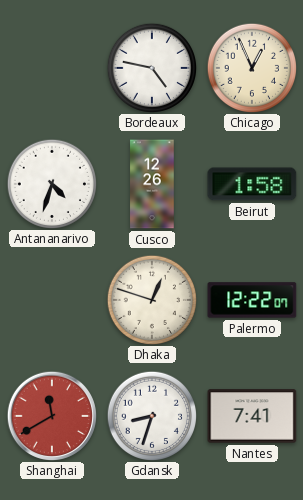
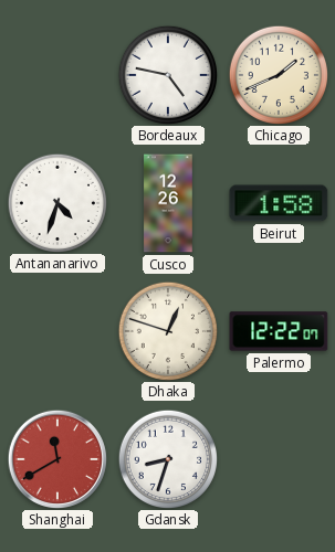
Chicago: 12:56 -> 1:41
Nantes: 7:41 -> none
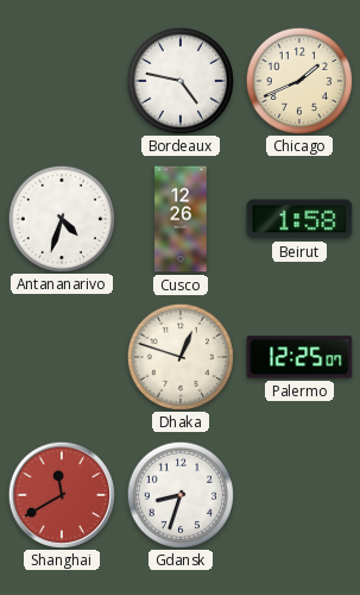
Palermo: 12:22 -> 12:25
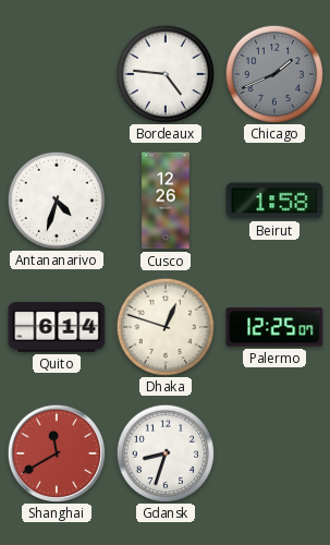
Bordeaux: 4:47 -> 4:46
Chicago dial: cream -> grey
Quito: none -> 6:14
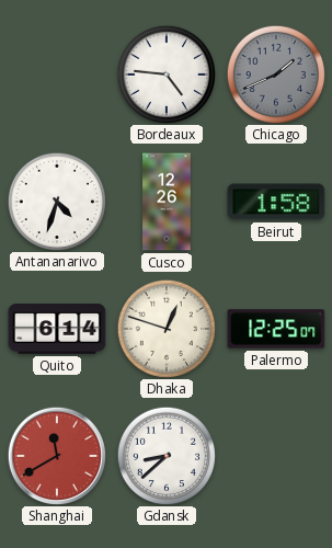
Gdansk: 8:33 -> 8:38
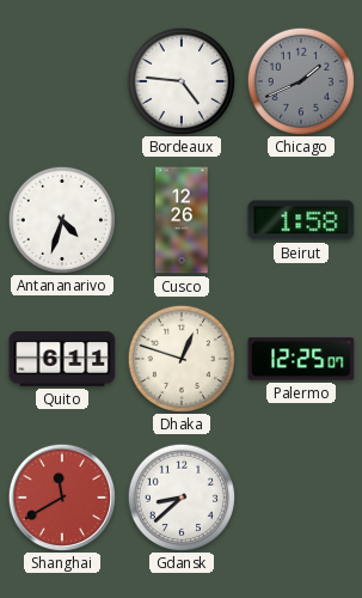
Quito: 6:14 -> 6:11
